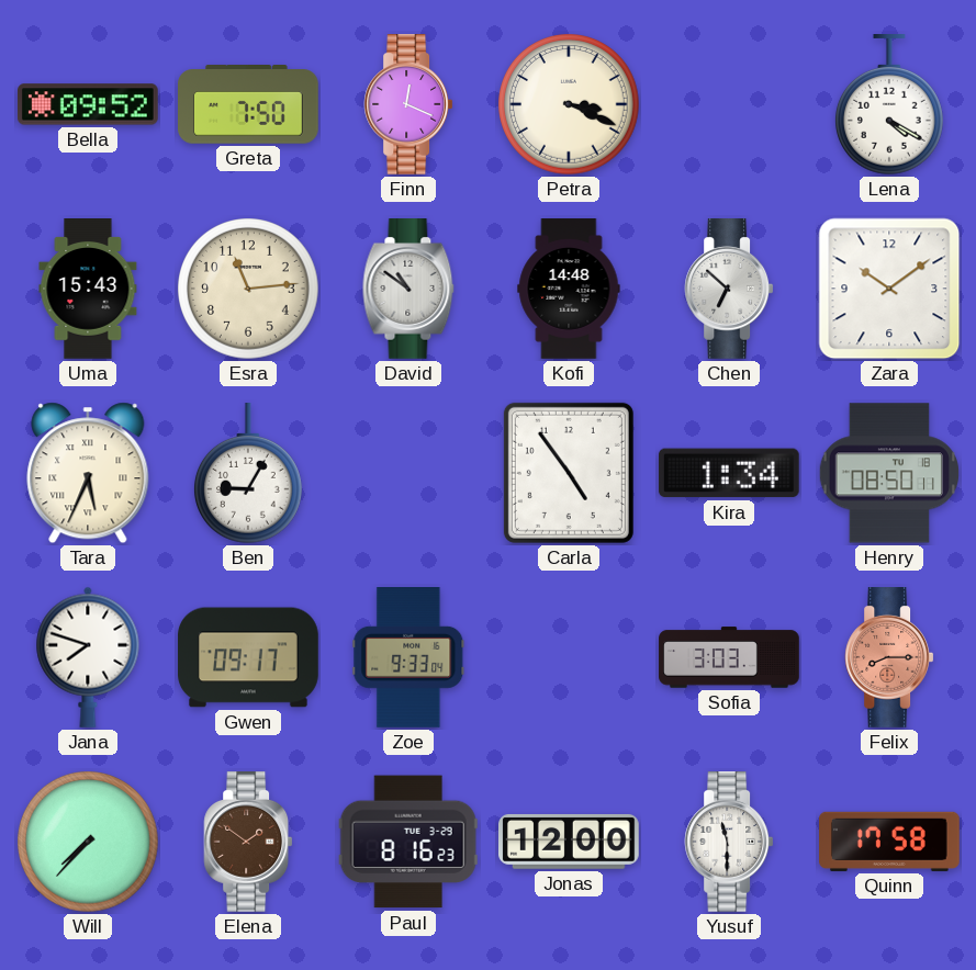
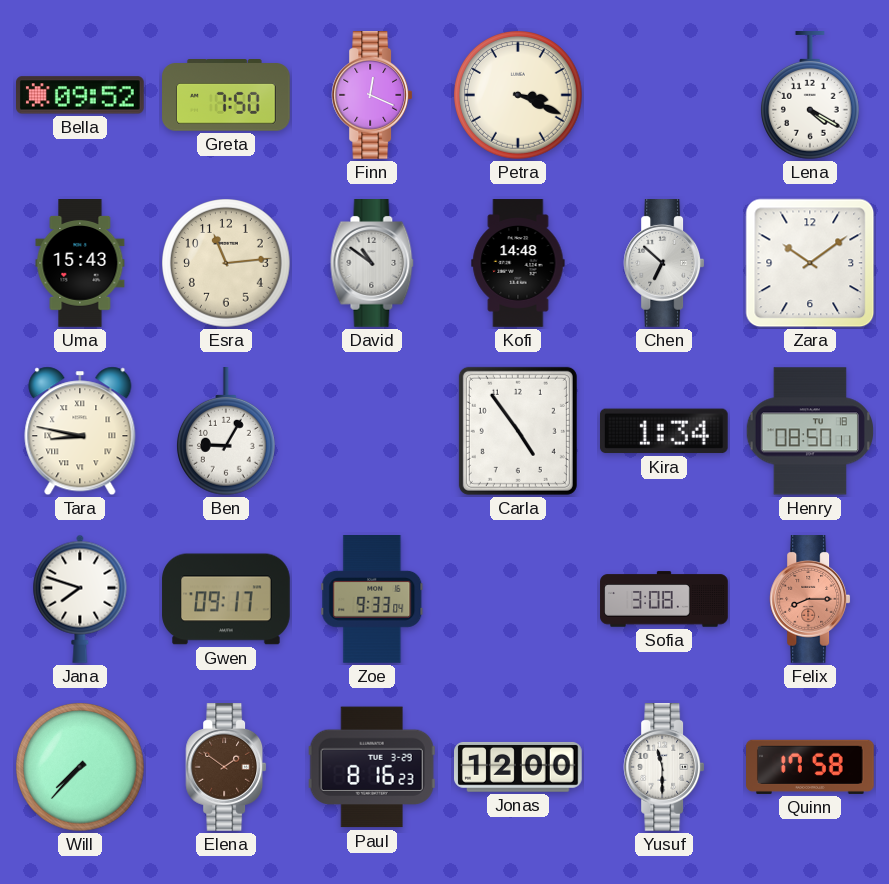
Tara: 5:34 -> 8:47
Sofia: 3:03 -> 3:08
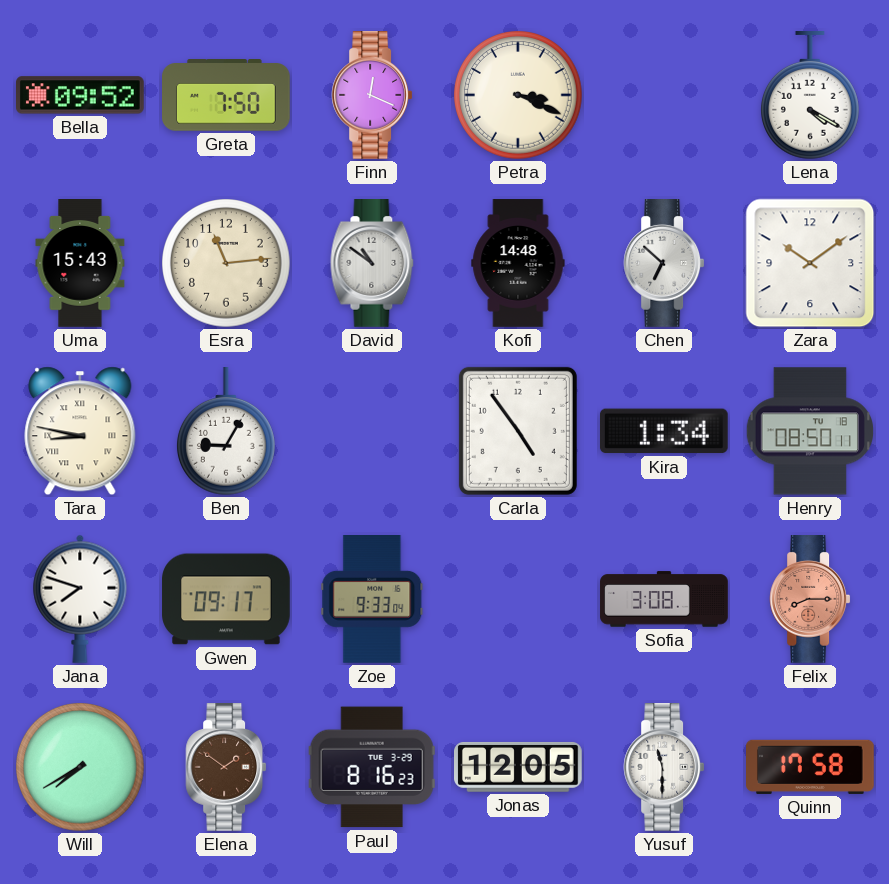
Will: 7:37 -> 7:40
Jonas: 12:00 -> 12:05
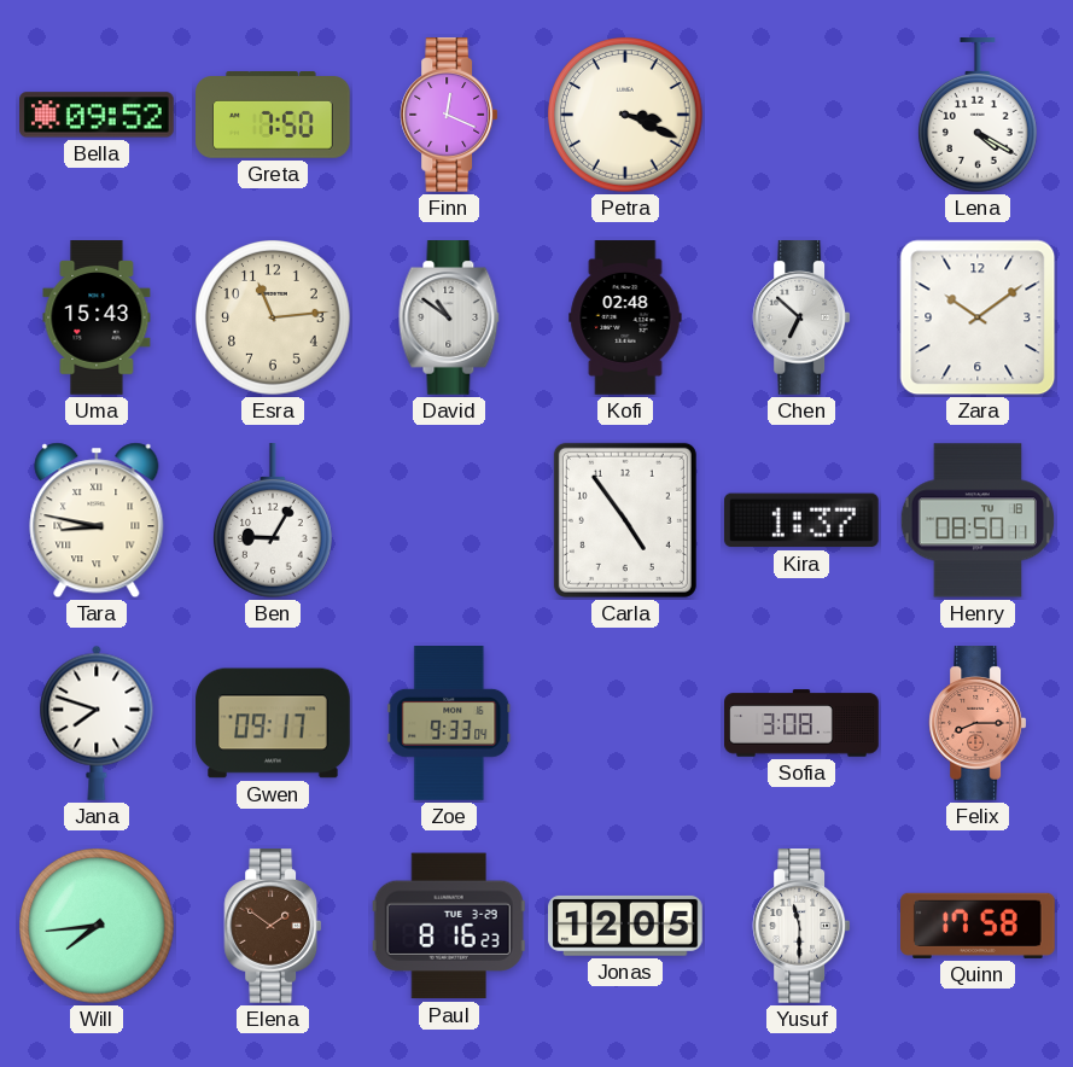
Kofi: 14:48 -> 02:48
Kira: 1:34 -> 1:37
Will: 7:40 -> 7:44
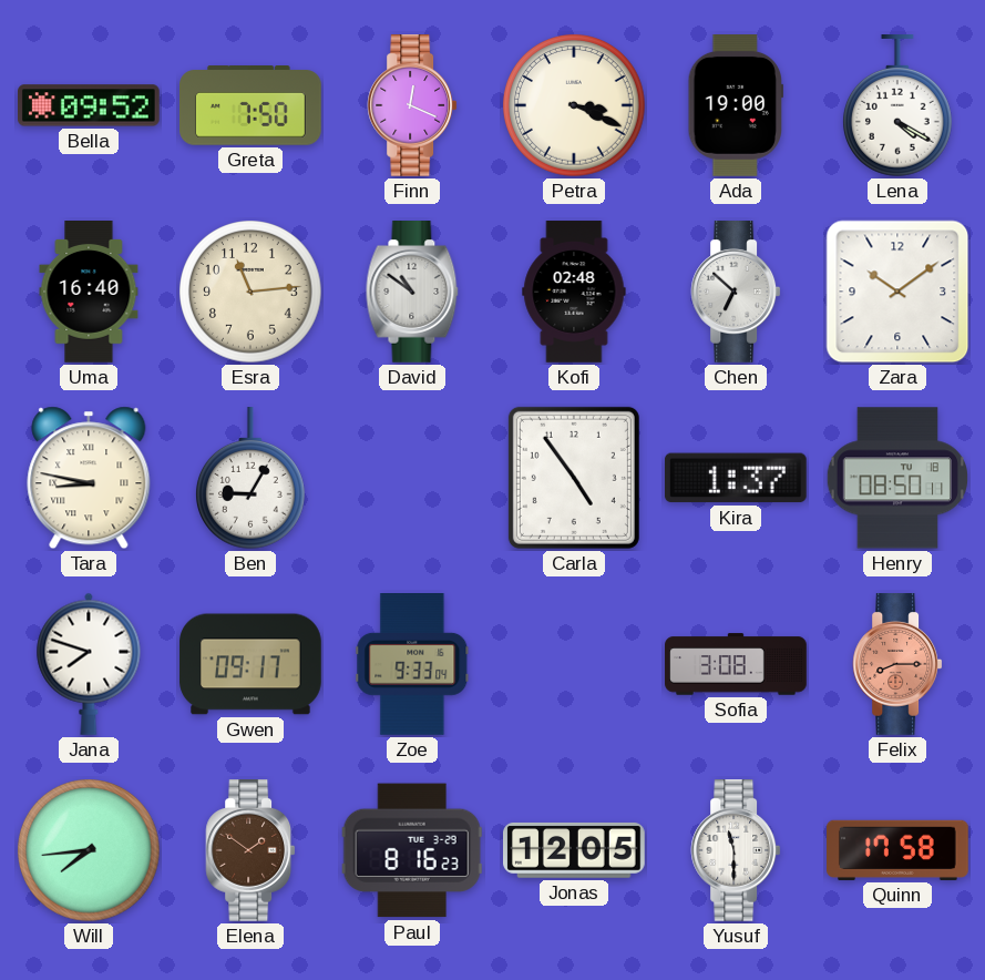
Ada: none -> 19:00
Uma: 15:43 -> 16:40
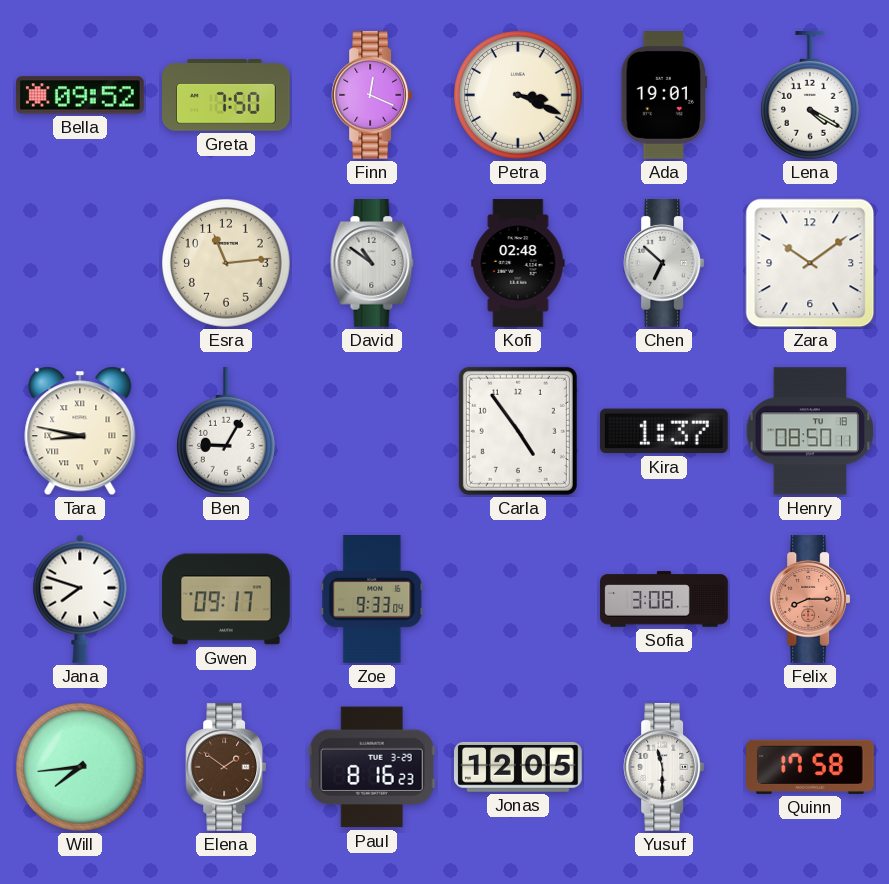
Ada: 19:00 -> 19:01
Uma: 16:40 -> none
